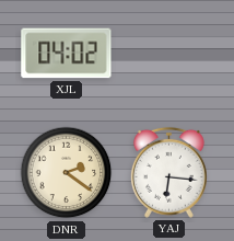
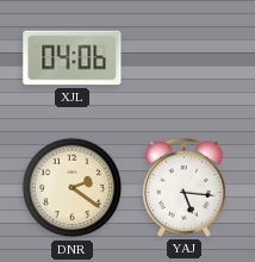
XJL: 04:02 -> 04:06
YAJ: 6:16 -> 5:16
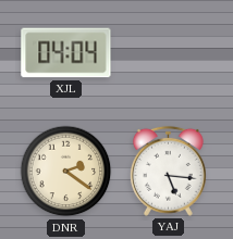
XJL: 04:06 -> 04:04
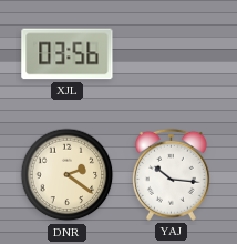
XJL: 04:04 -> 03:56
YAJ: 5:16 -> 10:16
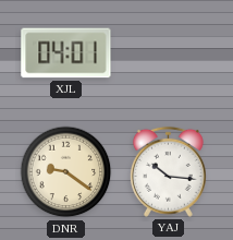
XJL: 03:56 -> 04:01
DNR: 2:21 -> 9:21
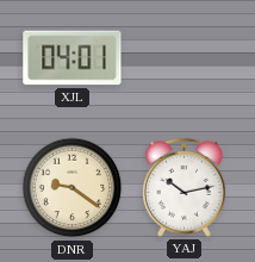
YAJ: 10:16 -> 10:13
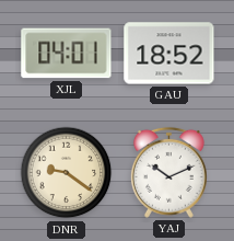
GAU: none -> 18:52
YAJ: 10:13 -> 10:11
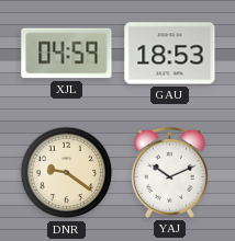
XJL: 04:01 -> 04:59
GAU: 18:52 -> 18:53
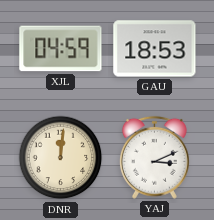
DNR: 9:21 -> 12:01
YAJ: 10:11 -> 3:11
